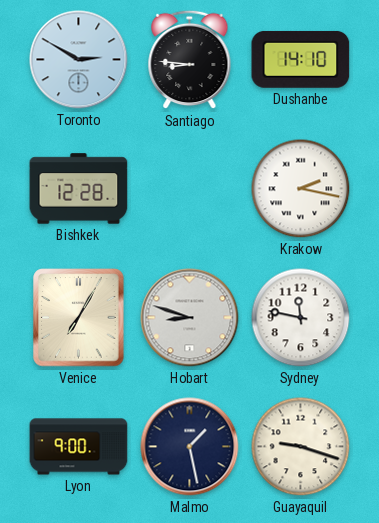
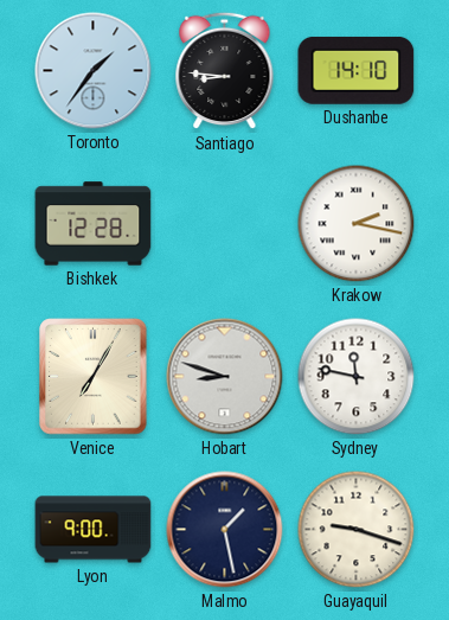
Toronto: 2:50 -> 1:36
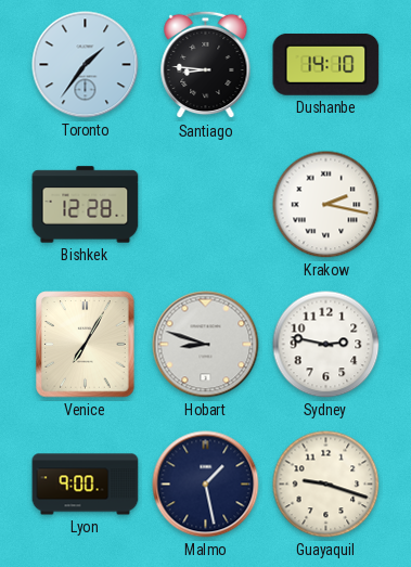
Sydney: 11:47 -> 2:47
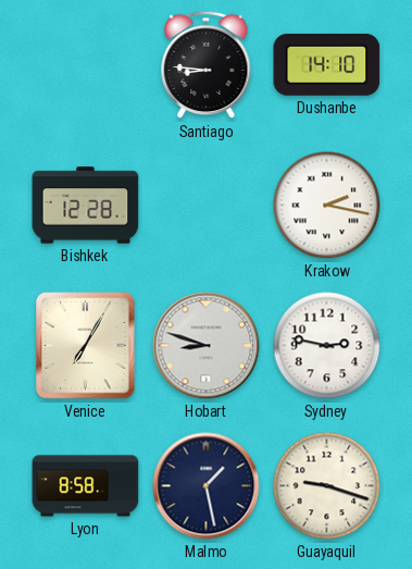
Toronto: 1:36 -> none
Lyon: 9:00 -> 8:58
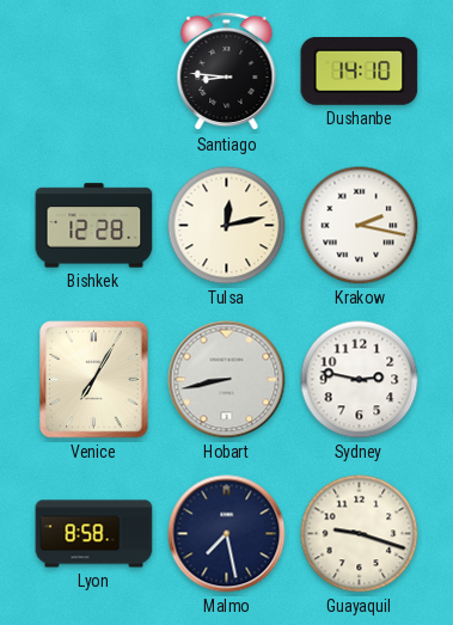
Tulsa: none -> 12:13
Hobart: 8:48 -> 8:43
Malmo: 1:28 -> 7:28
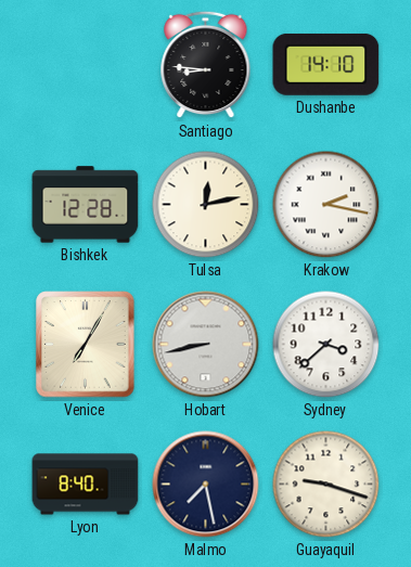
Sydney: 2:47 -> 3:38
Lyon: 8:58 -> 8:40
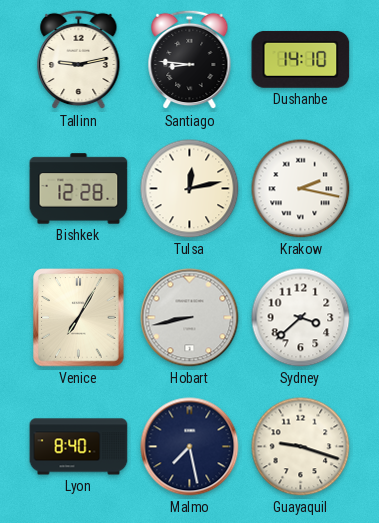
Tallinn: none -> 9:13
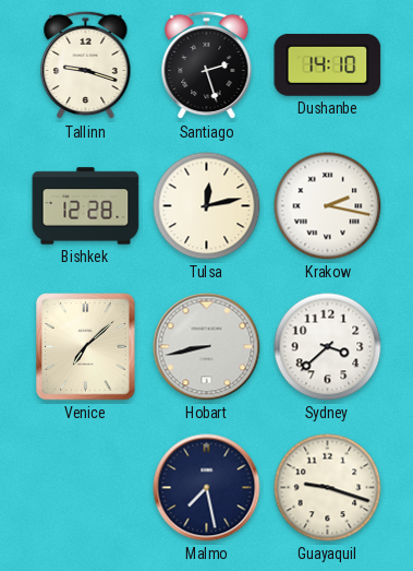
Tallinn: 9:13 -> 9:18
Santiago: 8:46 -> 2:27
Venice: 7:05 -> 7:08
Lyon: 8:40 -> none
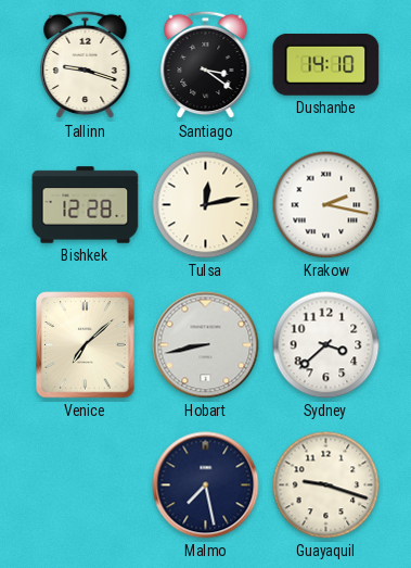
Santiago: 2:27 -> 3:21
